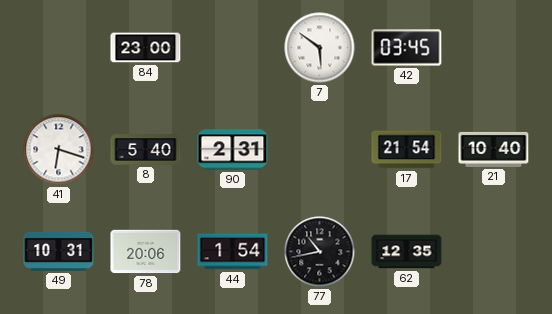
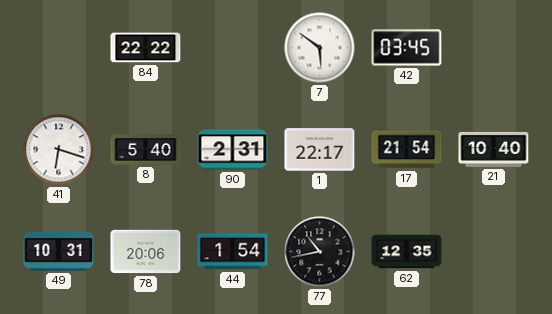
84: 23:00 -> 22:22
1: none -> 22:17
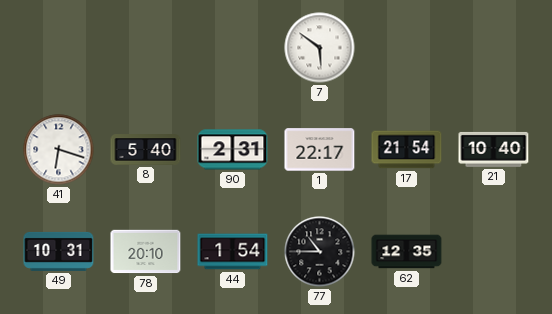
84: 22:22 -> none
42: 03:45 -> none
78: 20:06 -> 20:10
77: 10:43 -> 10:45
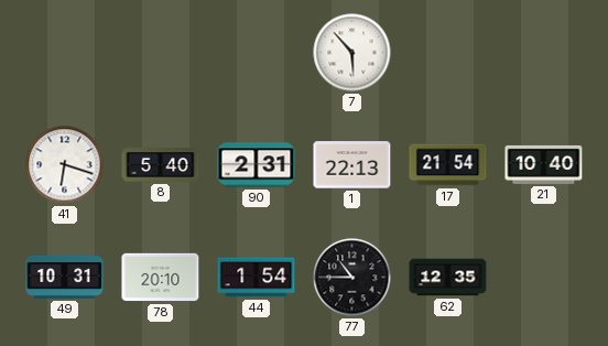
7: 5:51 -> 5:53
1: 22:17 -> 22:13
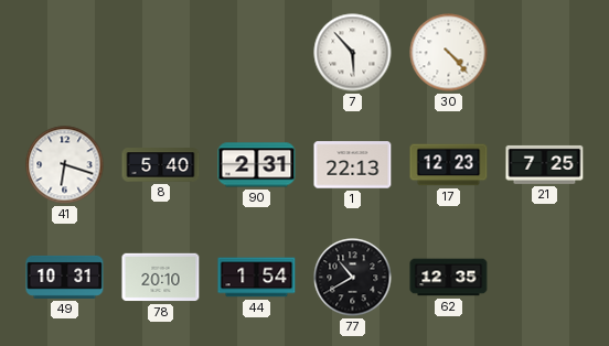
30: none -> 4:23
17: 21:54 -> 12:23
21: 10:40 -> 7:25
77: 10:45 -> 10:40
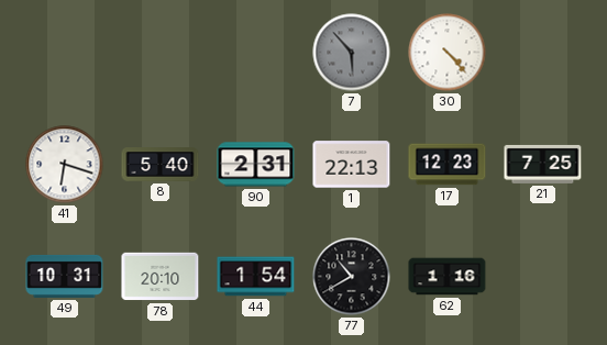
7 dial: white -> grey
62: 12:35 -> 1:16
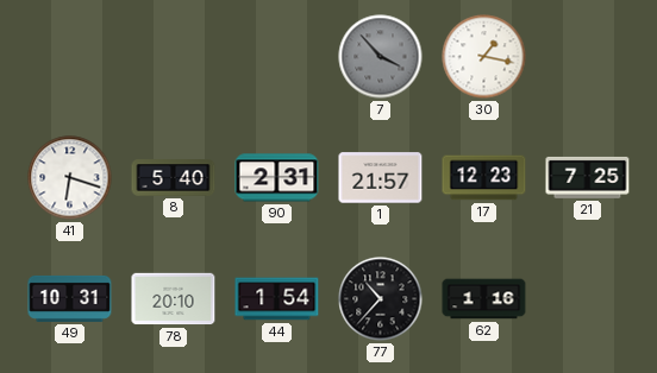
7: 5:53 -> 3:53
30: 4:23 -> 1:17
1: 22:13 -> 21:57
77: 10:40 -> 10:37
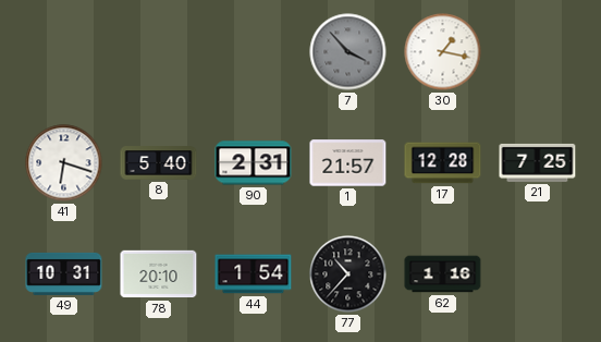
17: 12:23 -> 12:28
